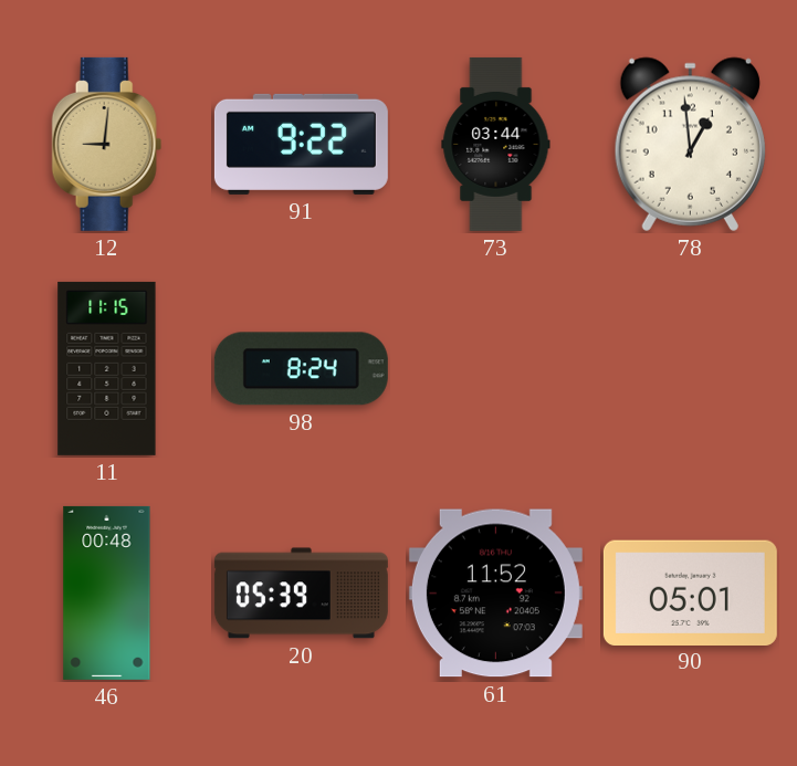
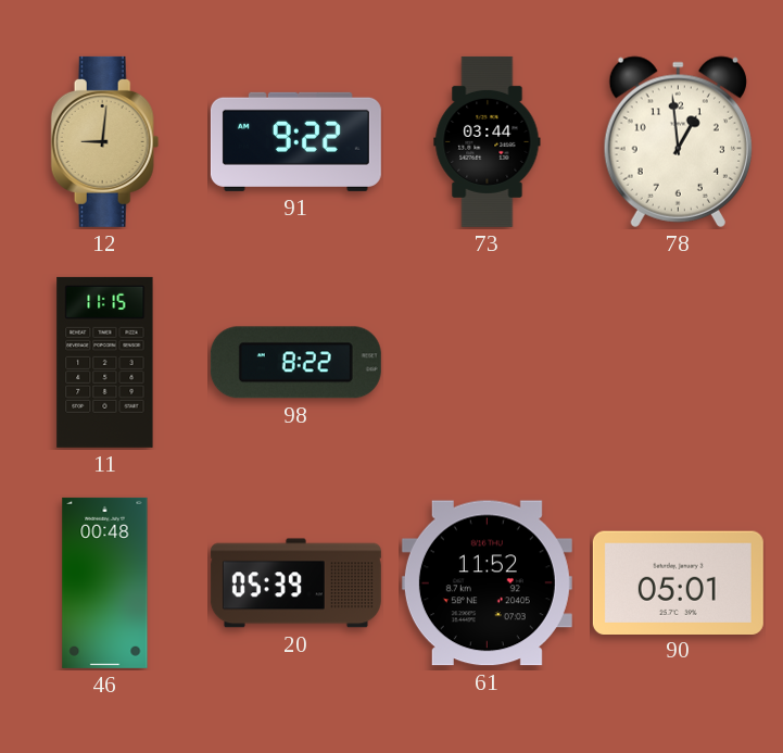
98: 8:24 -> 8:22
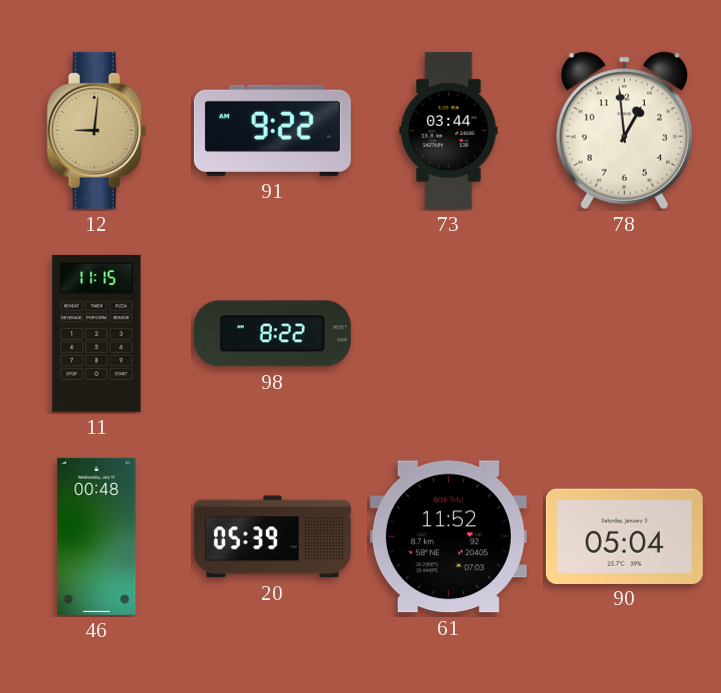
90: 05:01 -> 05:04
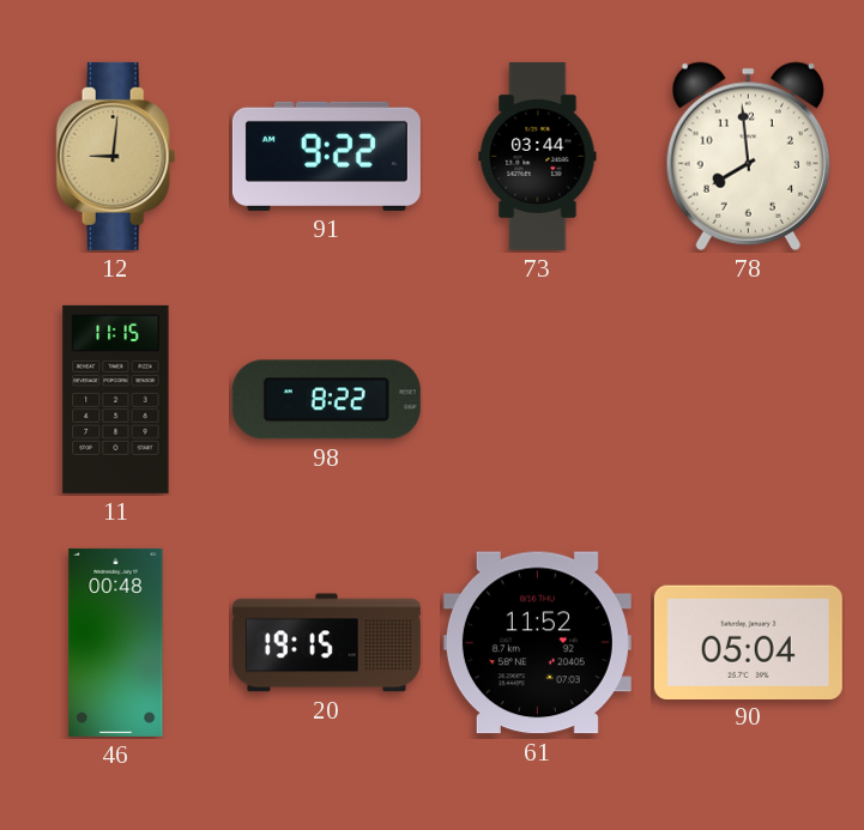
78: 12:59 -> 7:59
20: 05:39 -> 19:15
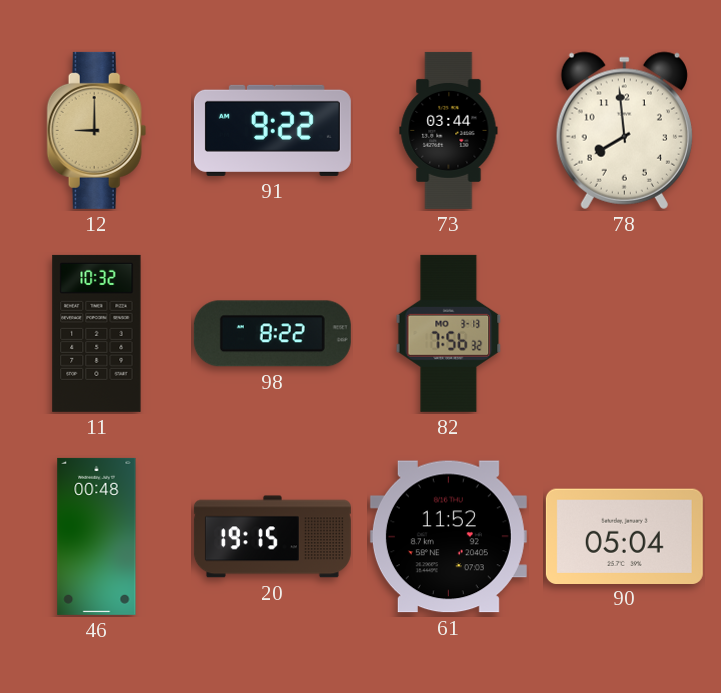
12: 9:01 -> 9:00
11: 11:15 -> 10:32
82: none -> 7:56
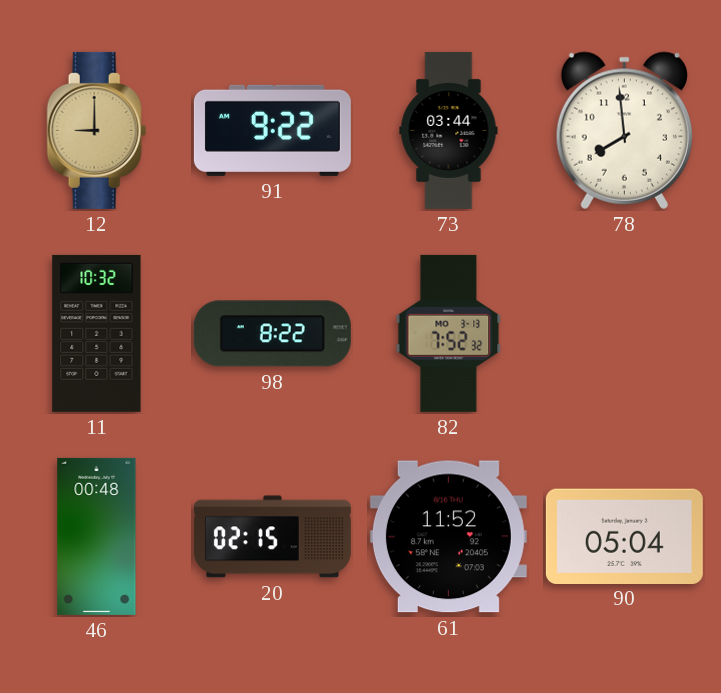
82: 7:56 -> 7:52
20: 19:15 -> 02:15
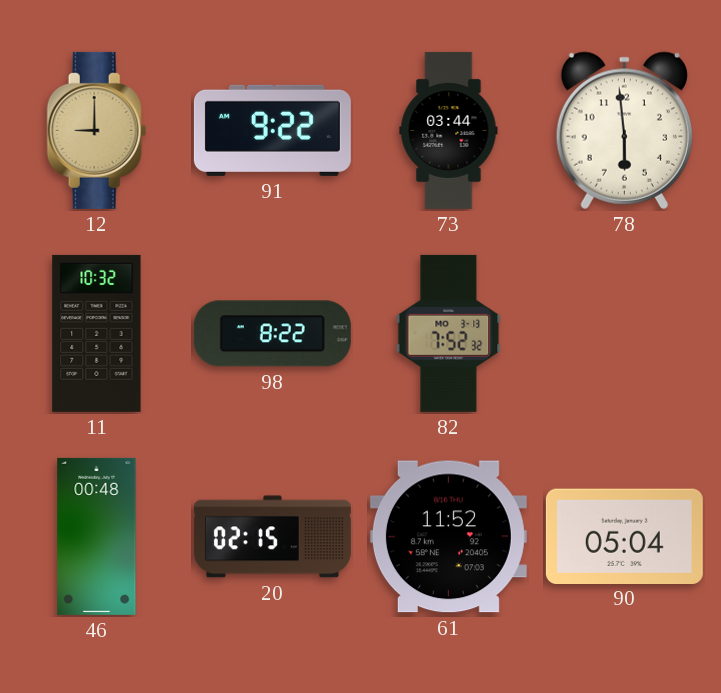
78: 7:59 -> 5:59
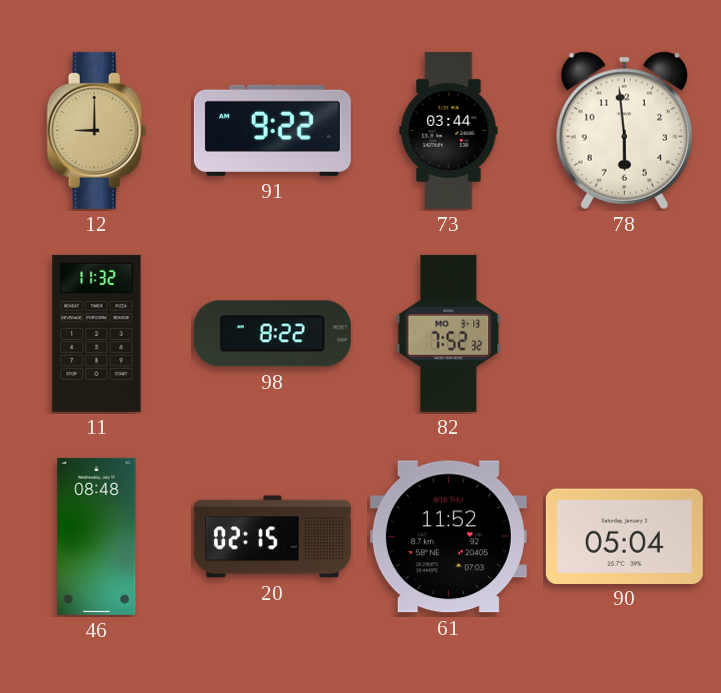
11: 10:32 -> 11:32
46: 00:48 -> 08:48
